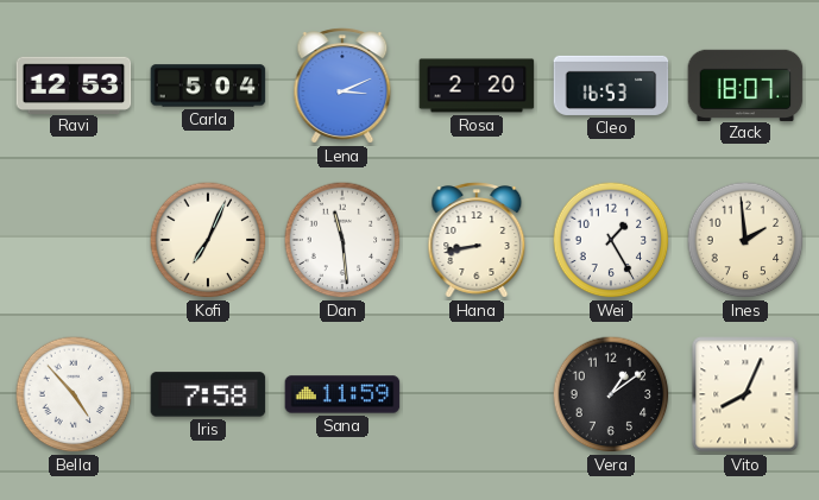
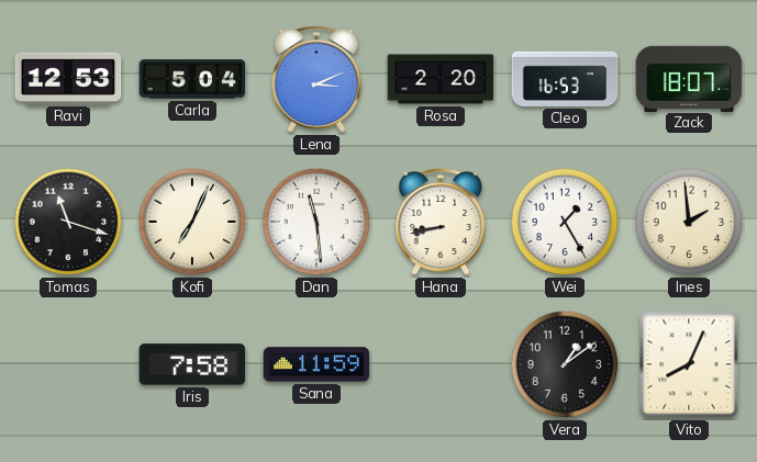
Tomas: none -> 11:18
Bella: 4:53 -> none
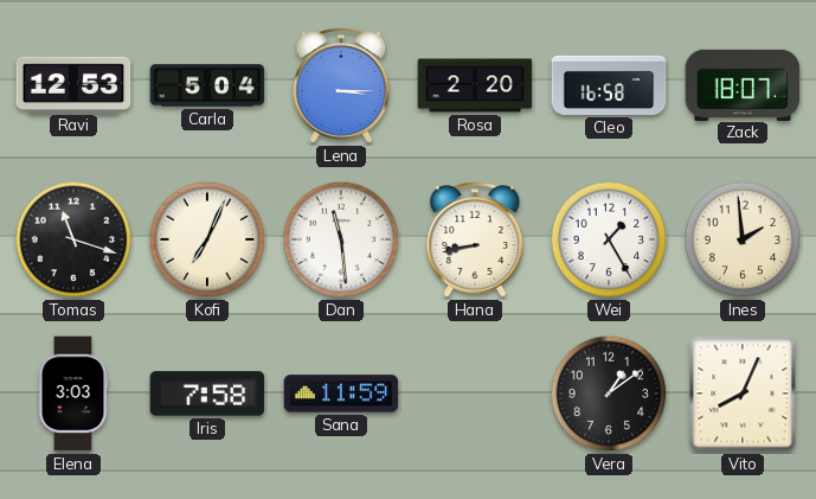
Lena: 3:11 -> 3:15
Cleo: 16:53 -> 16:58
Elena: none -> 3:03
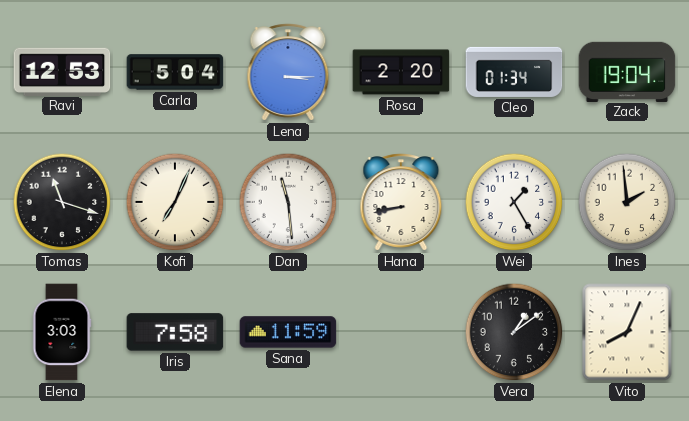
Cleo: 16:58 -> 01:34
Zack: 18:07 -> 19:04
